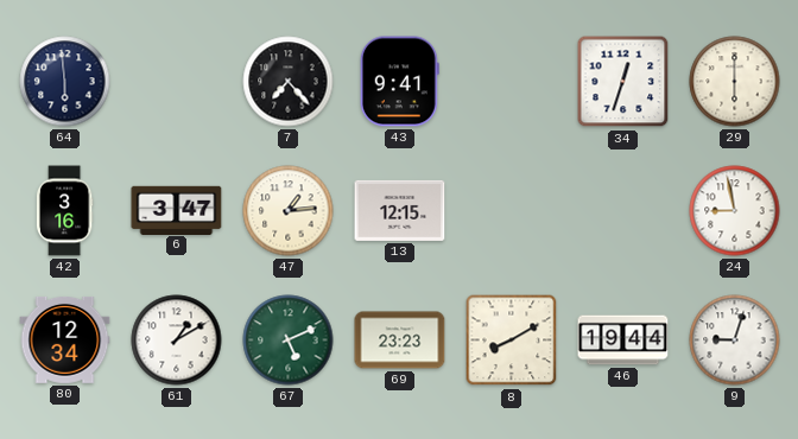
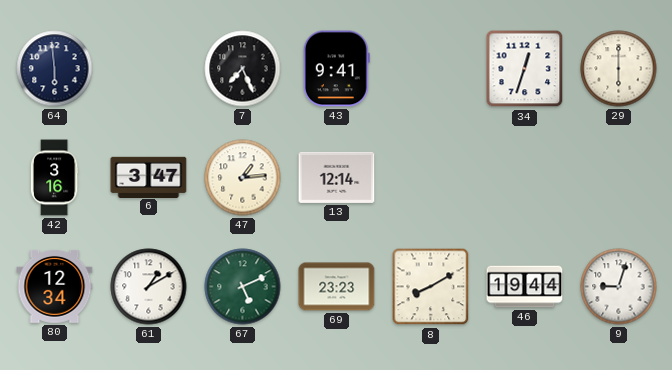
7: 7:23 -> 7:26
13: 12:15 -> 12:14
24: 8:58 -> none
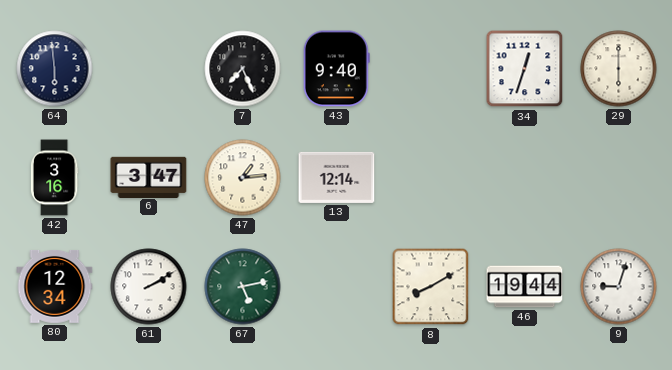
43: 9:41 -> 9:40
61: 1:10 -> 2:10
67: 5:11 -> 5:13
69: 23:23 -> none
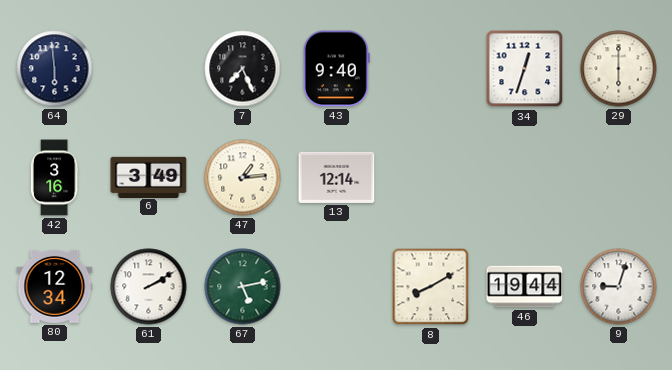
6: 3:47 -> 3:49
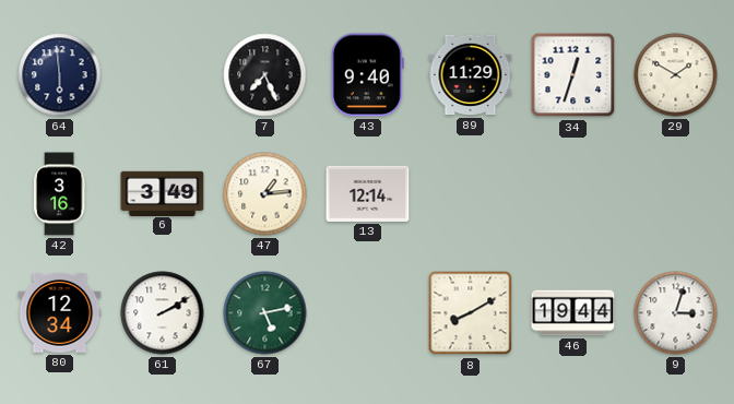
89: none -> 11:29
29: 6:00 -> 1:50
9: 9:03 -> 3:03
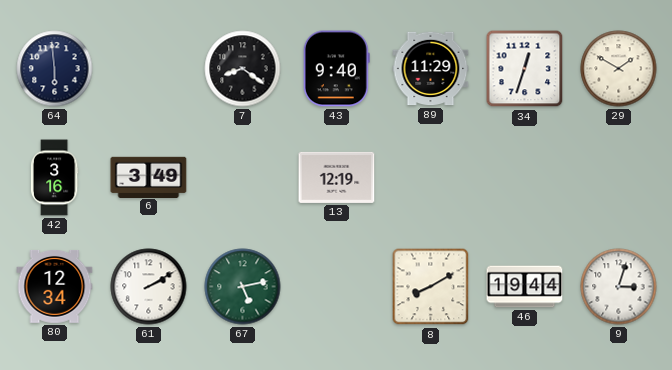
7: 7:26 -> 8:21
47: 1:14 -> none
13: 12:14 -> 12:19
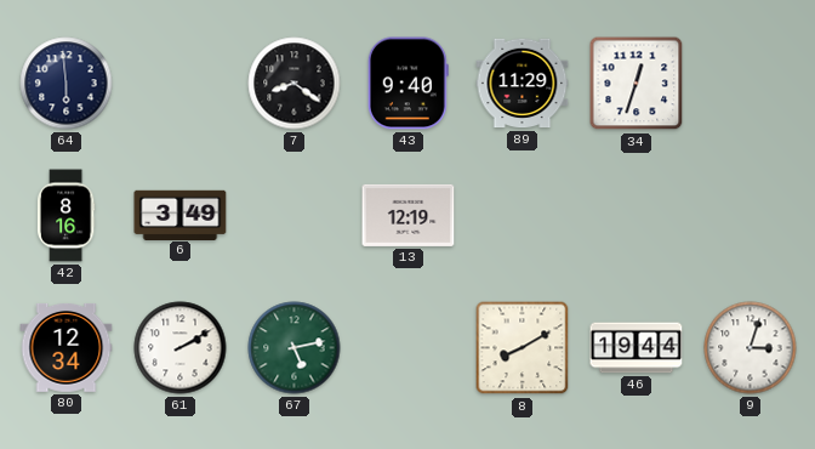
29: 1:50 -> none
42: 3:16 -> 8:16
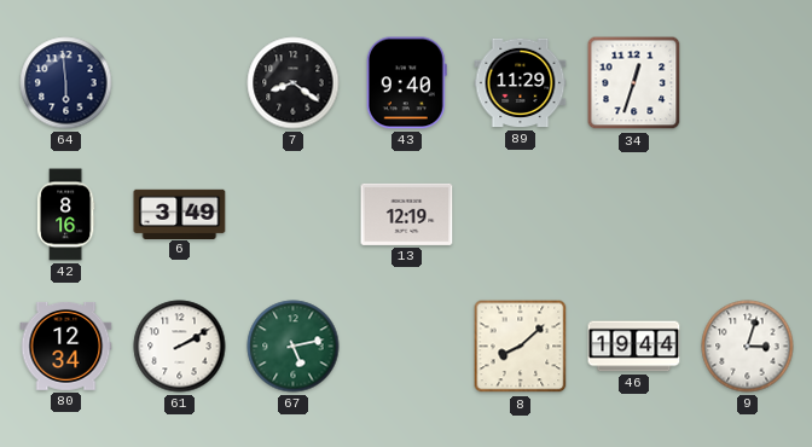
8: 8:10 -> 8:08
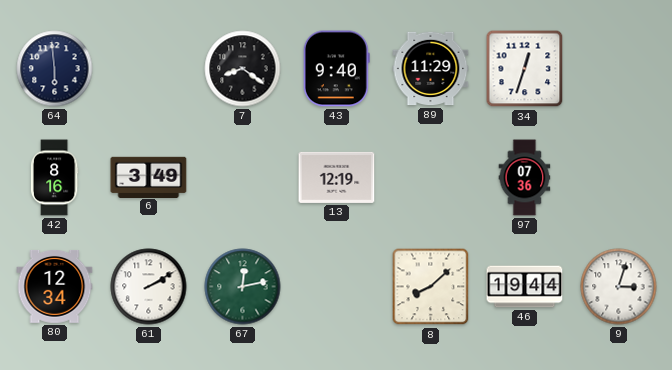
97: none -> 07:36
67: 5:13 -> 12:13
